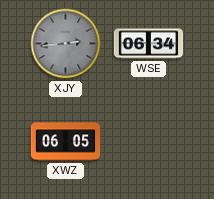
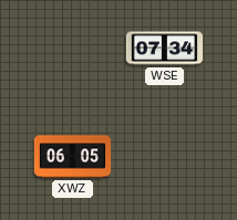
XJY: 2:44 -> none
WSE: 06:34 -> 07:34
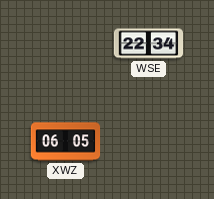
WSE: 07:34 -> 22:34
